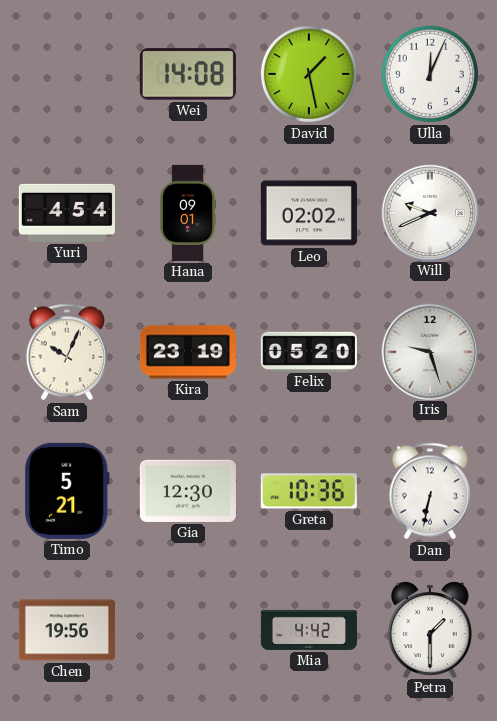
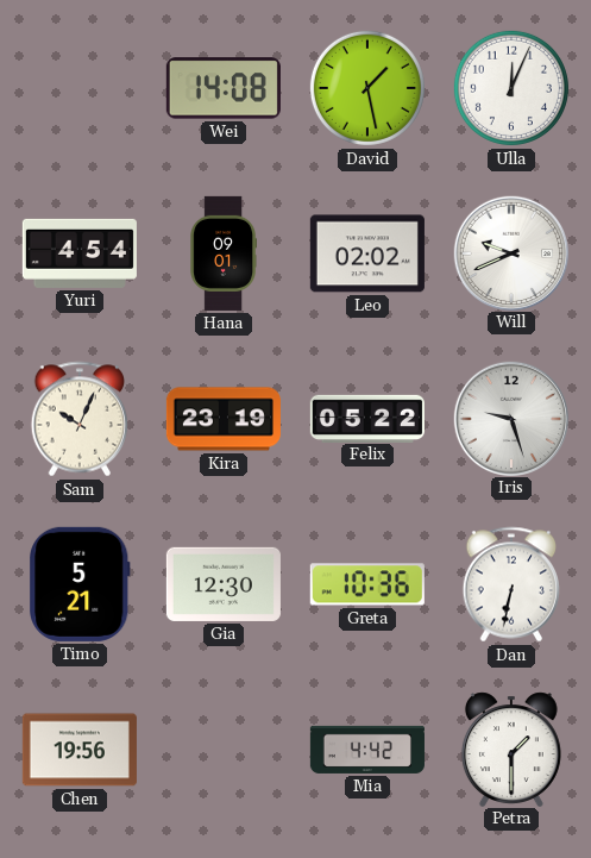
Felix: 05:20 -> 05:22
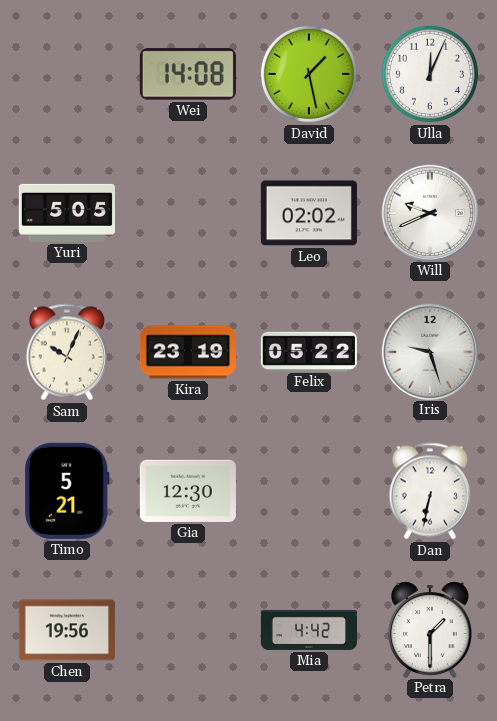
Yuri: 4:54 -> 5:05
Hana: 09:01 -> none
Greta: 10:36 -> none
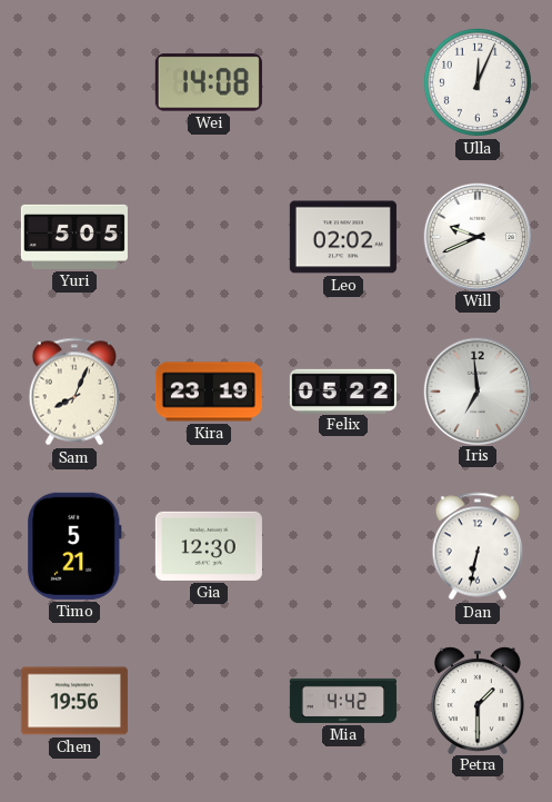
David: 1:28 -> none
Sam: 10:04 -> 8:04
Iris: 9:27 -> 6:59
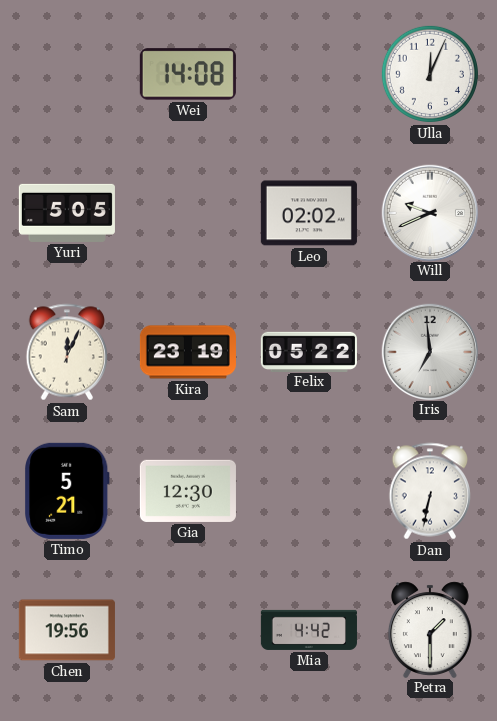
Sam: 8:04 -> 12:04
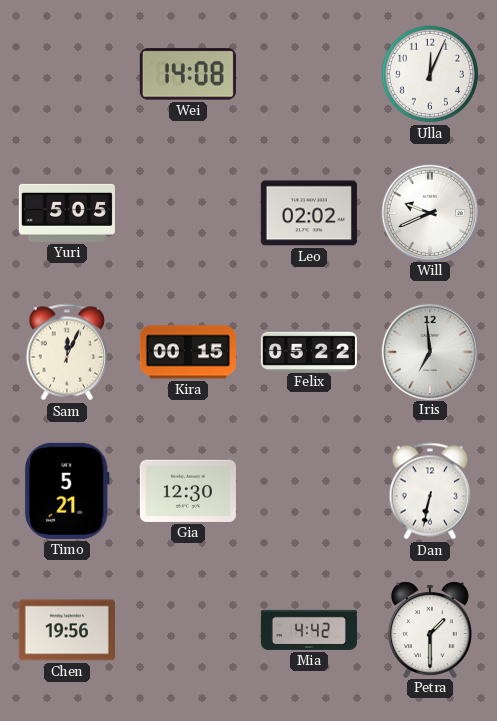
Kira: 23:19 -> 00:15
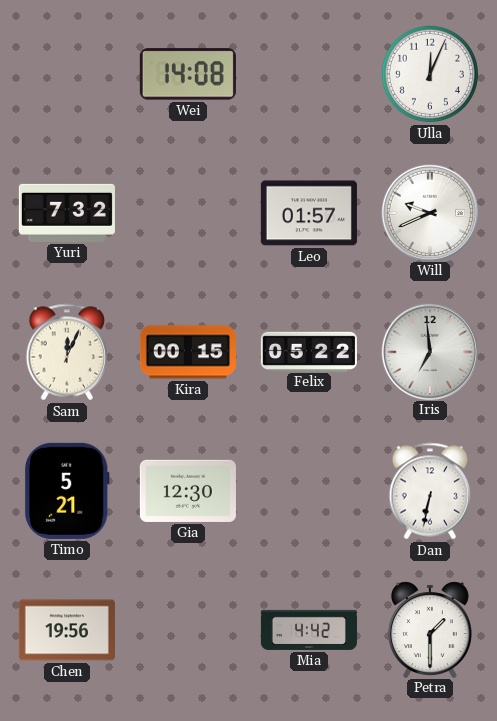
Yuri: 5:05 -> 7:32
Leo: 02:02 -> 01:57
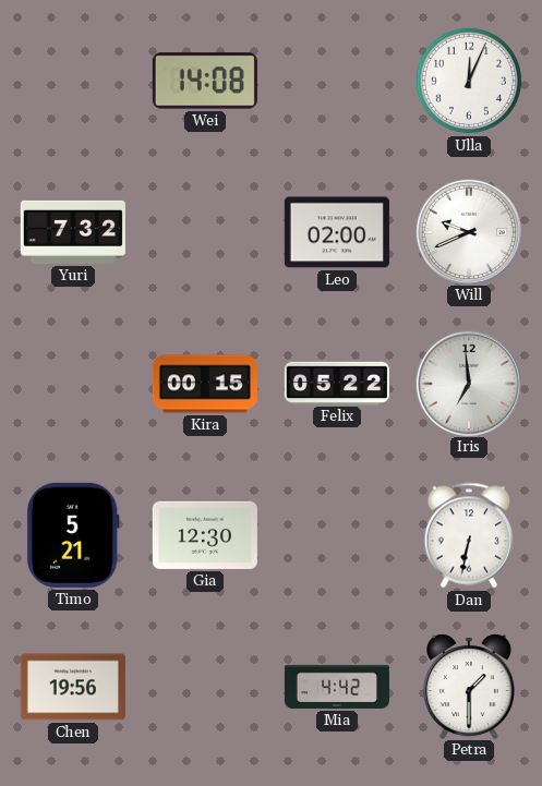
Leo: 01:57 -> 02:00
Sam: 12:04 -> none
